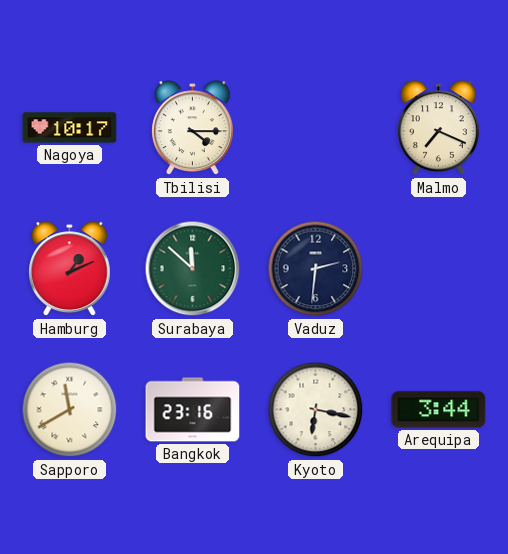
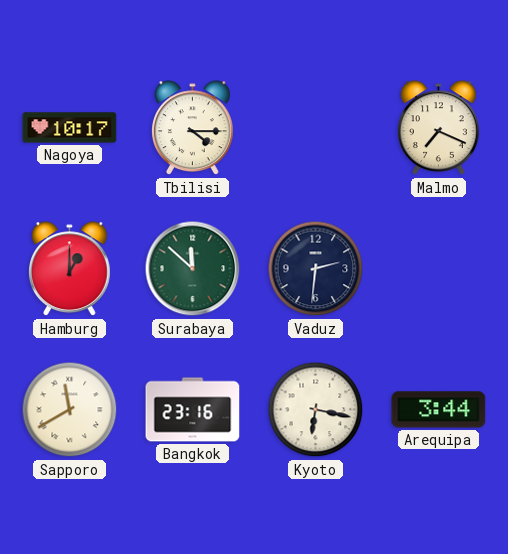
Hamburg: 1:11 -> 1:00
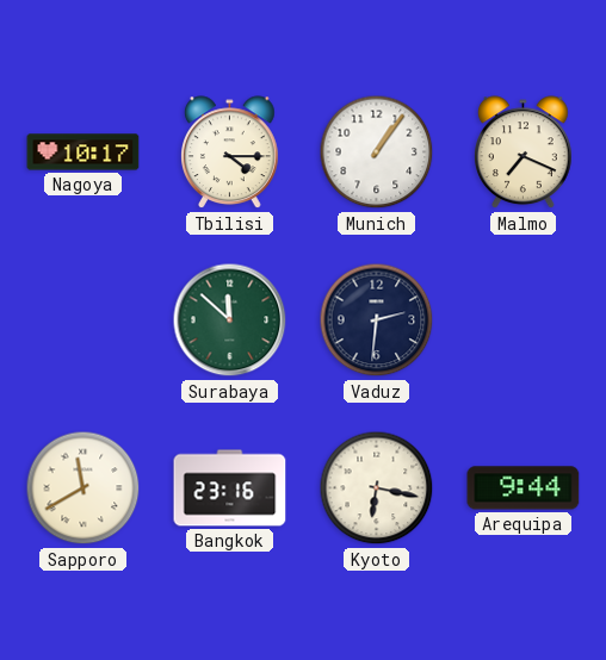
Munich: none -> 1:06
Hamburg: 1:00 -> none
Arequipa: 3:44 -> 9:44
